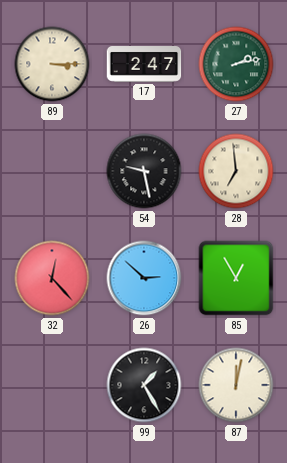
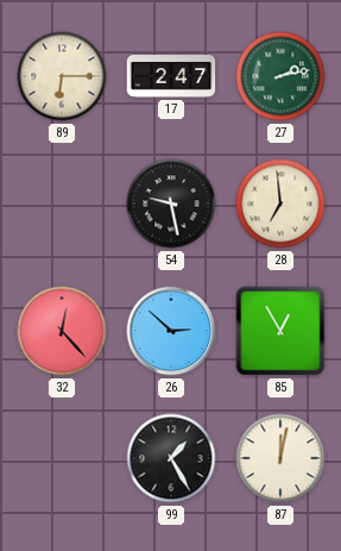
89: 3:15 -> 6:15
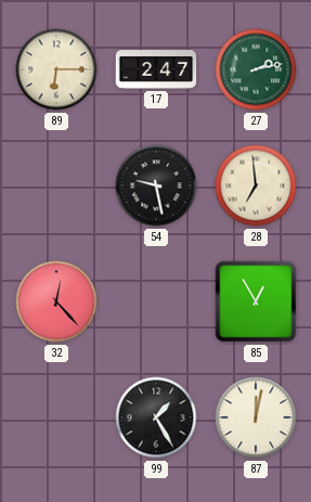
26: 2:52 -> none
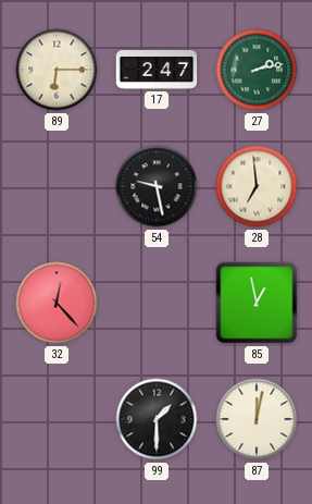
85: 12:55 -> 12:58
99: 1:25 -> 1:30
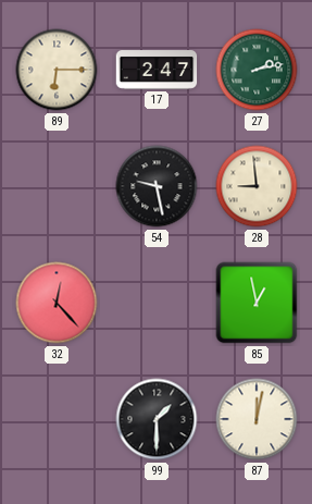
28: 6:59 -> 8:59
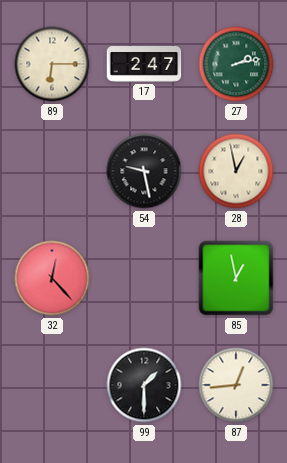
28: 8:59 -> 12:58
87: 12:02 -> 12:44
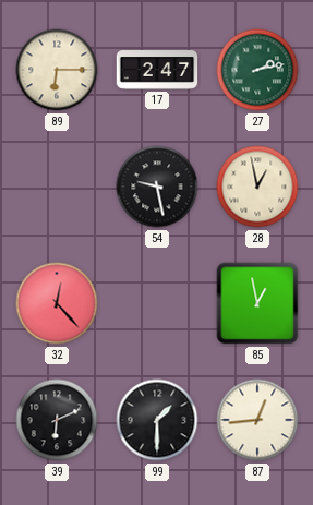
39: none -> 6:11
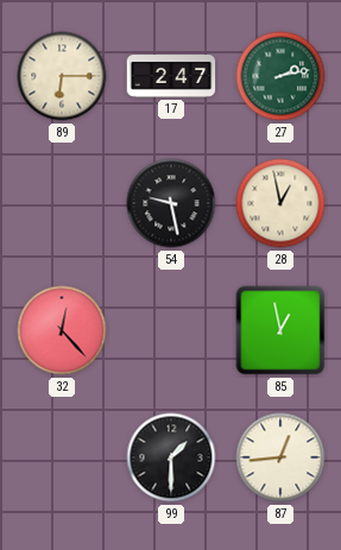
39: 6:11 -> none
